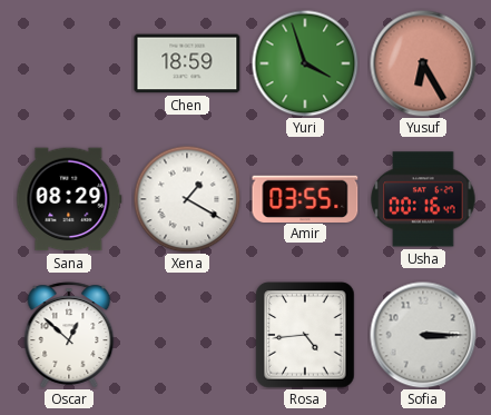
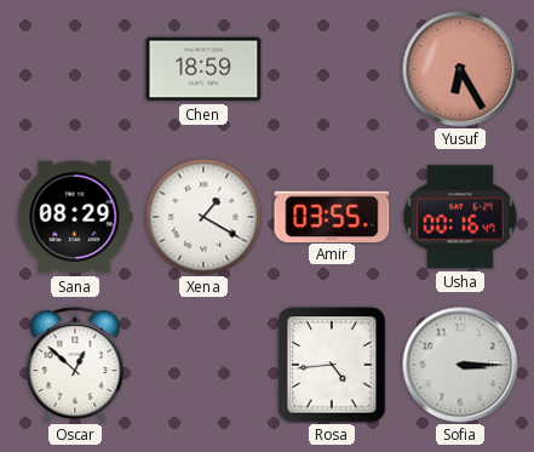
Yuri: 3:57 -> none
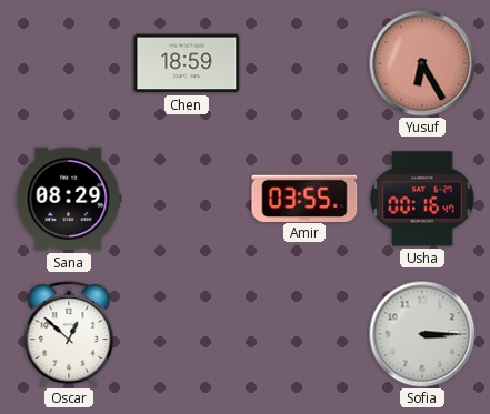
Xena: 1:20 -> none
Rosa: 4:44 -> none
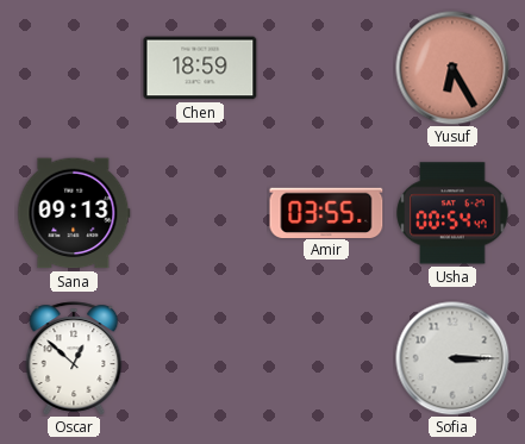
Sana: 08:29 -> 09:13
Usha: 00:16 -> 00:54
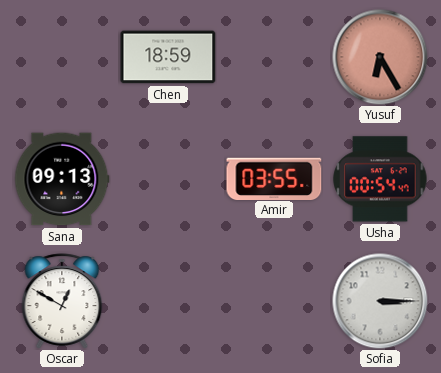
Oscar: 12:52 -> 12:50
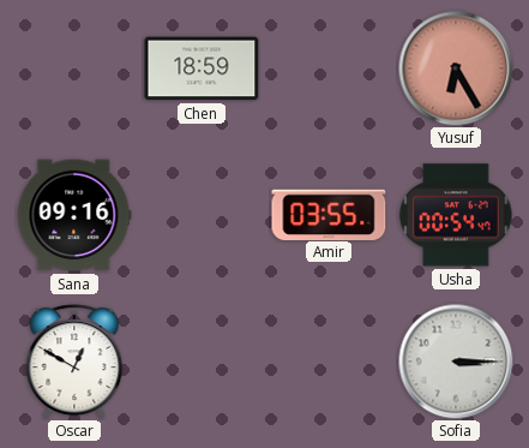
Sana: 09:13 -> 09:16
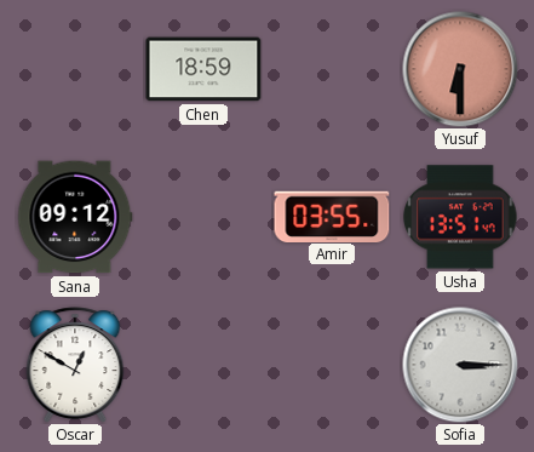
Yusuf: 6:25 -> 6:30
Sana: 09:16 -> 09:12
Usha: 00:54 -> 13:51
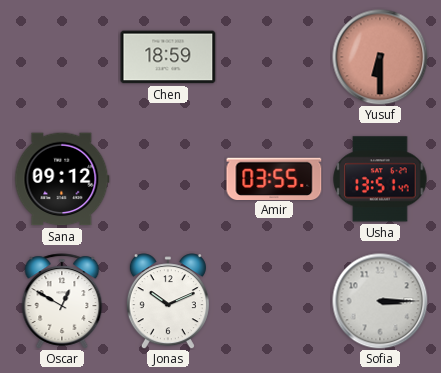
Jonas: none -> 10:11
